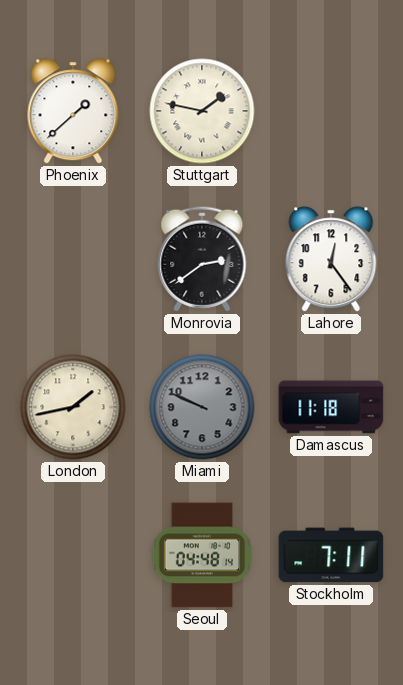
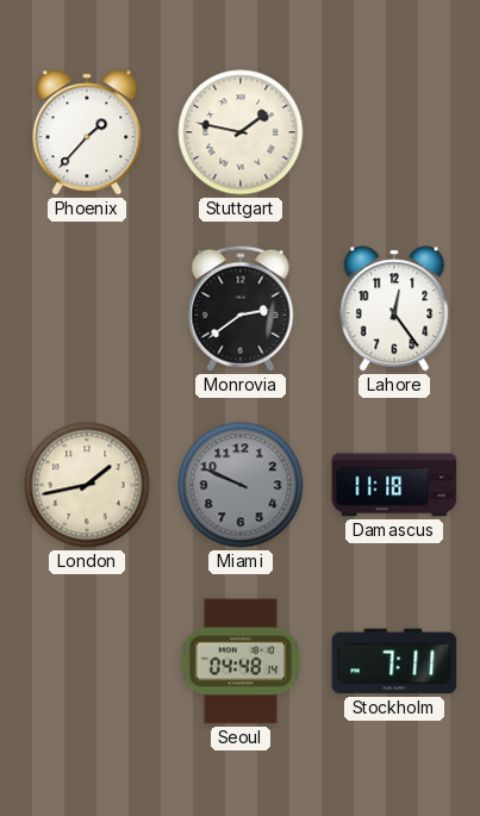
Phoenix: 1:38 -> 1:37
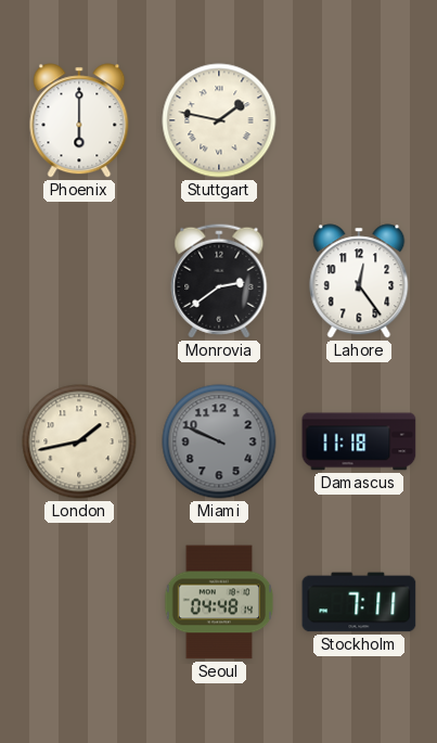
Phoenix: 1:37 -> 6:00
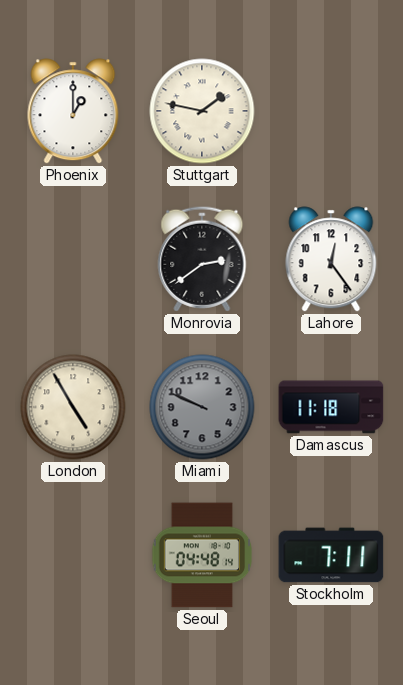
Phoenix: 6:00 -> 1:00
London: 1:43 -> 4:55
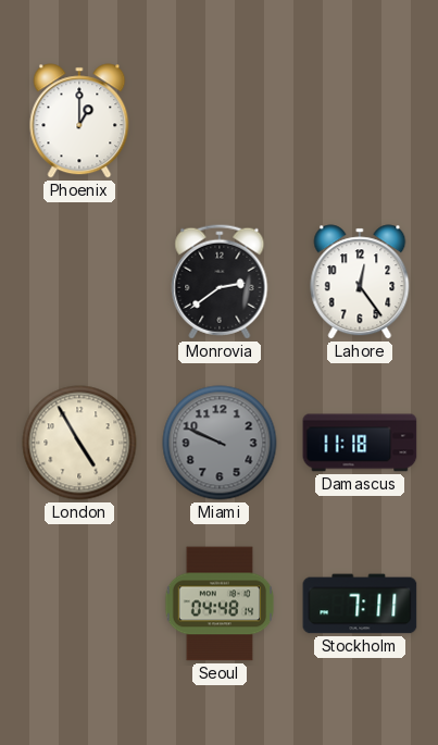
Stuttgart: 1:47 -> none
